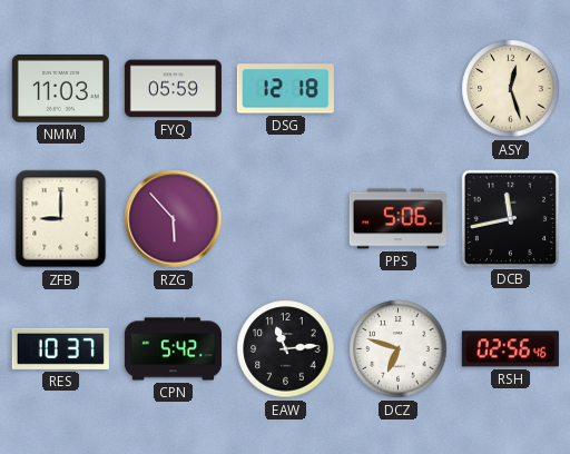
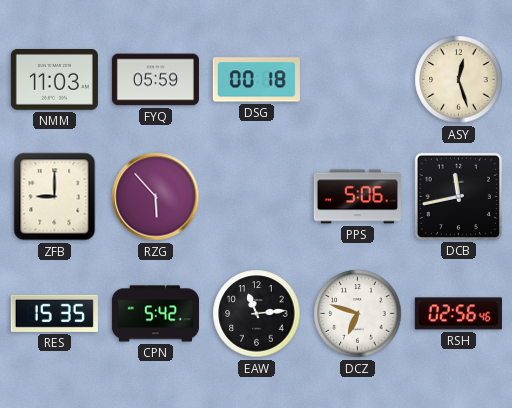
DSG: 12:18 -> 00:18
RES: 10:37 -> 15:35
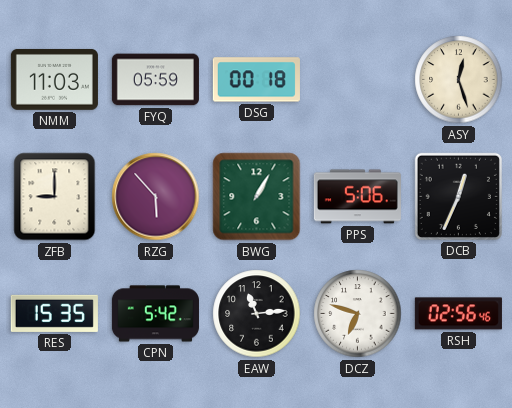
BWG: none -> 1:05
DCB: 11:43 -> 12:34
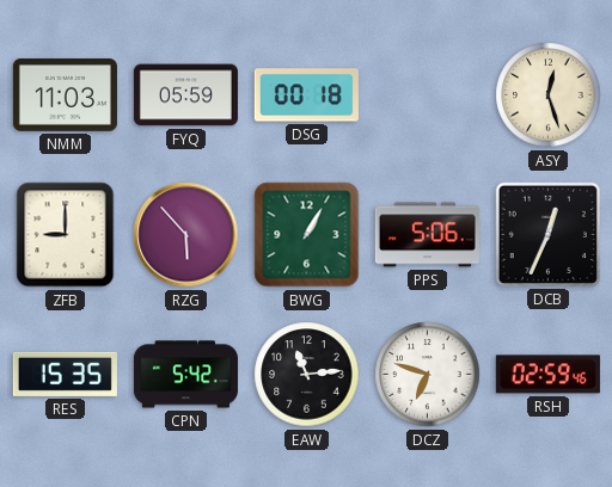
RSH: 02:56 -> 02:59
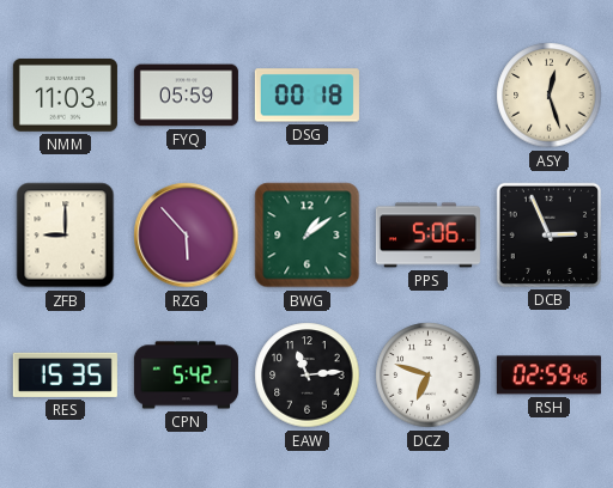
BWG: 1:05 -> 1:09
DCB: 12:34 -> 2:56
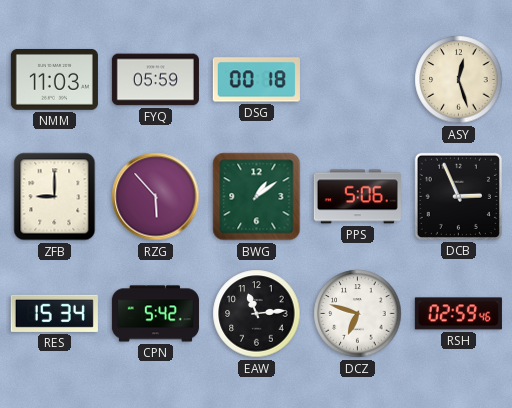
RES: 15:35 -> 15:34
